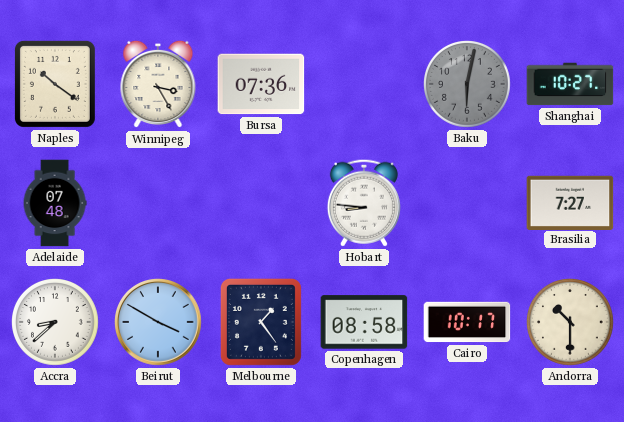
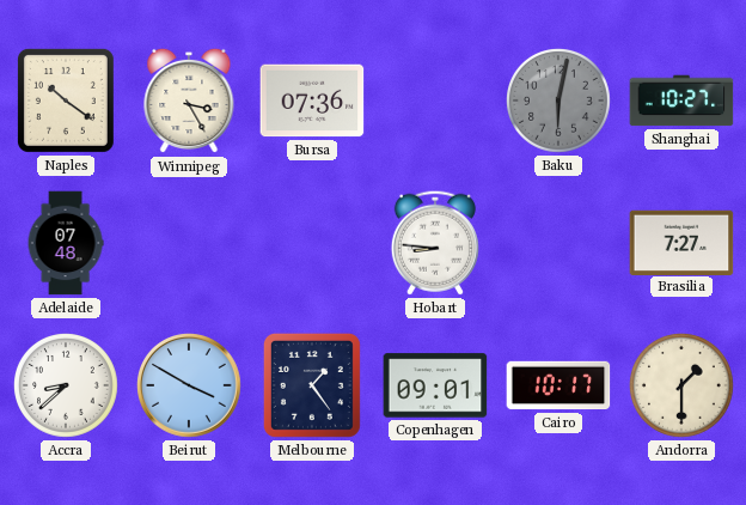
Copenhagen: 08:58 -> 09:01
Andorra: 10:30 -> 1:30
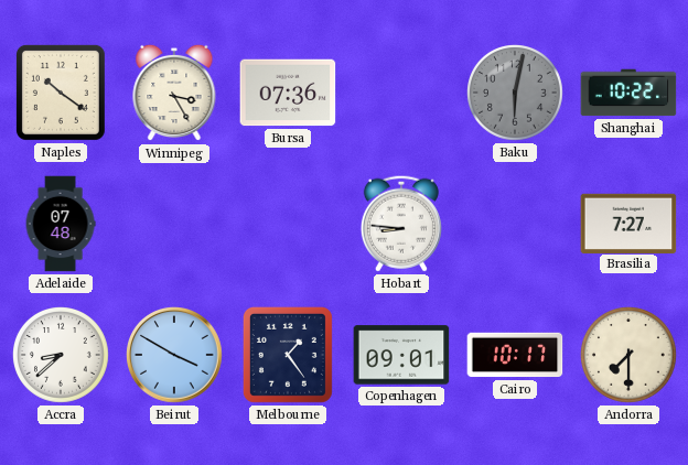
Shanghai: 10:27 -> 10:22
Andorra: 1:30 -> 7:30
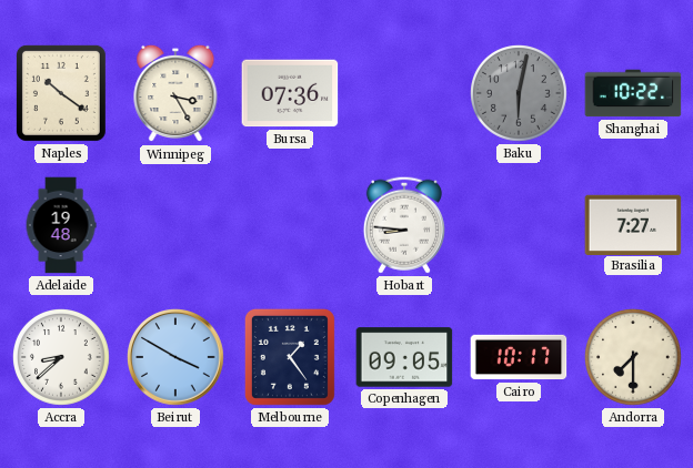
Adelaide: 07:48 -> 19:48
Copenhagen: 09:01 -> 09:05
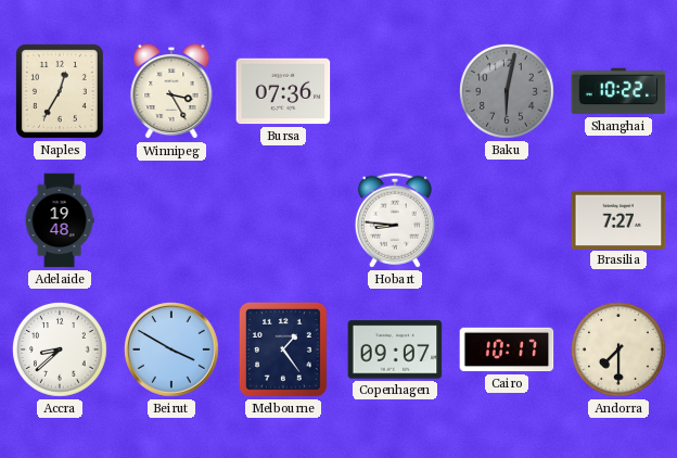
Naples: 10:21 -> 12:35
Copenhagen: 09:05 -> 09:07
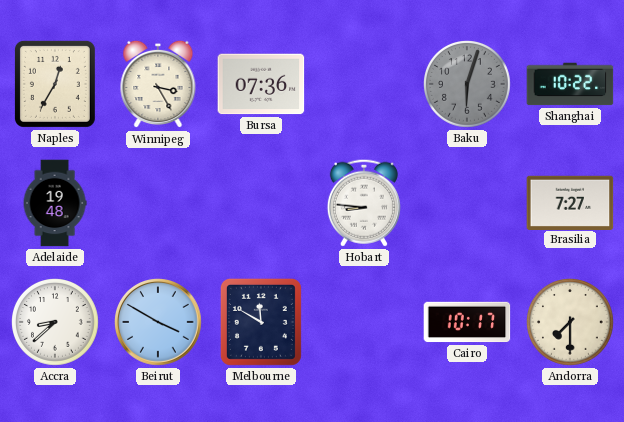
Baku: 6:02 -> 6:03
Melbourne: 1:24 -> 11:50
Copenhagen: 09:07 -> none
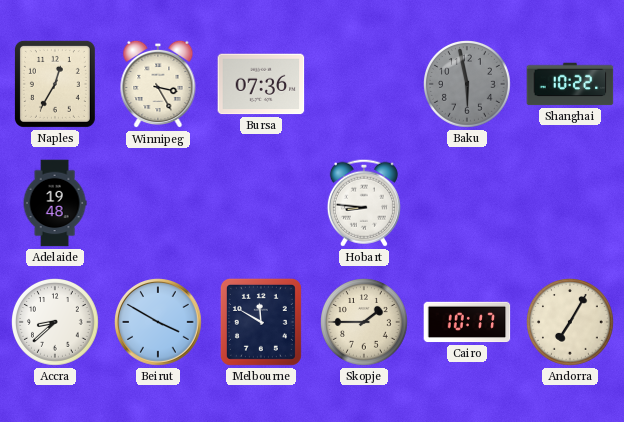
Baku: 6:03 -> 5:58
Brasilia: 7:27 -> none
Skopje: none -> 1:45
Andorra: 7:30 -> 7:05
